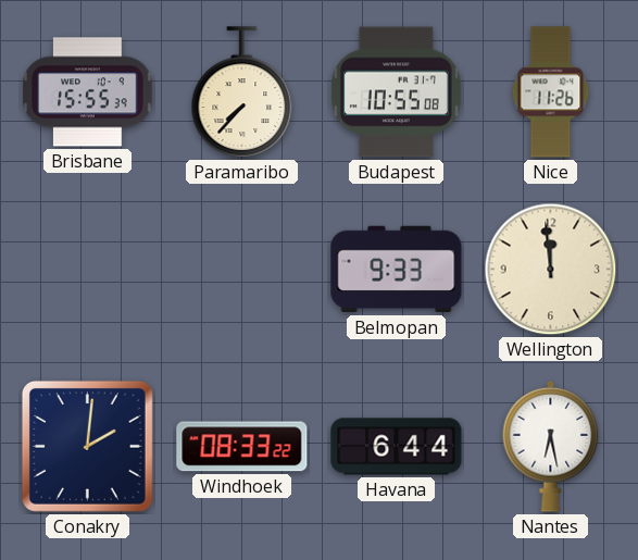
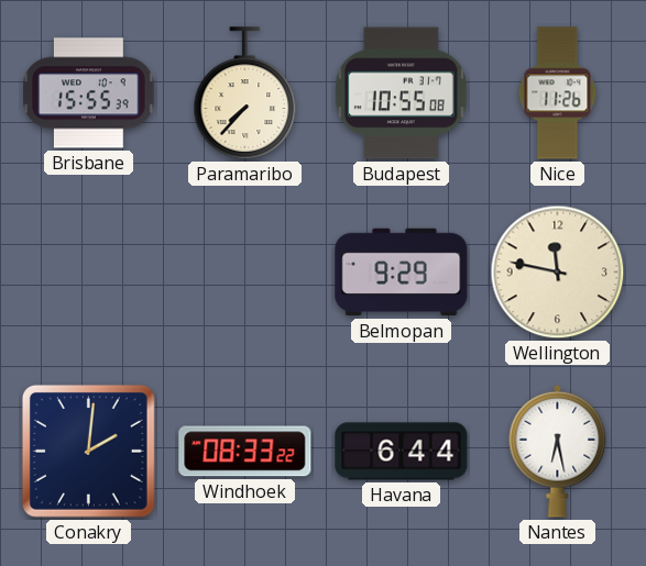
Belmopan: 9:33 -> 9:29
Wellington: 11:59 -> 11:47
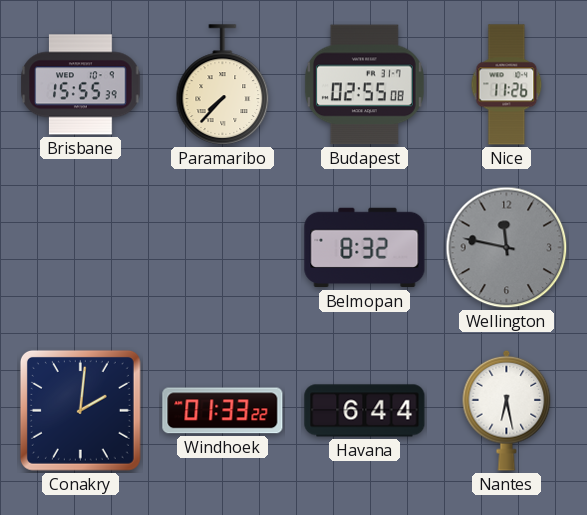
Budapest: 10:55 -> 02:55
Belmopan: 9:29 -> 8:32
Wellington dial: cream -> grey
Windhoek: 08:33 -> 01:33
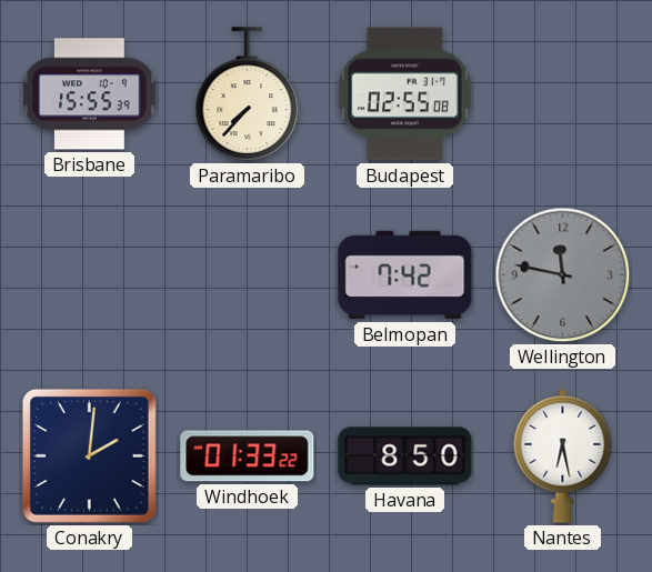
Nice: 11:26 -> none
Belmopan: 8:32 -> 7:42
Havana: 6:44 -> 8:50
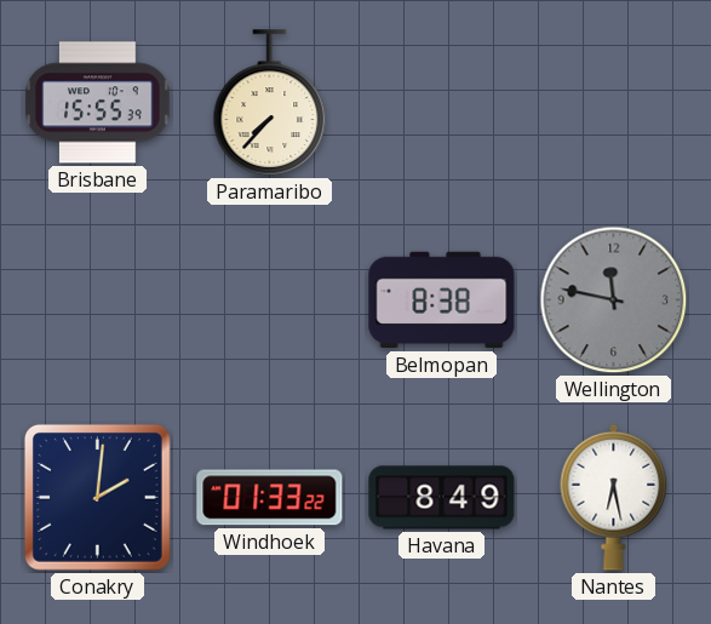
Budapest: 02:55 -> none
Belmopan: 7:42 -> 8:38
Havana: 8:50 -> 8:49
